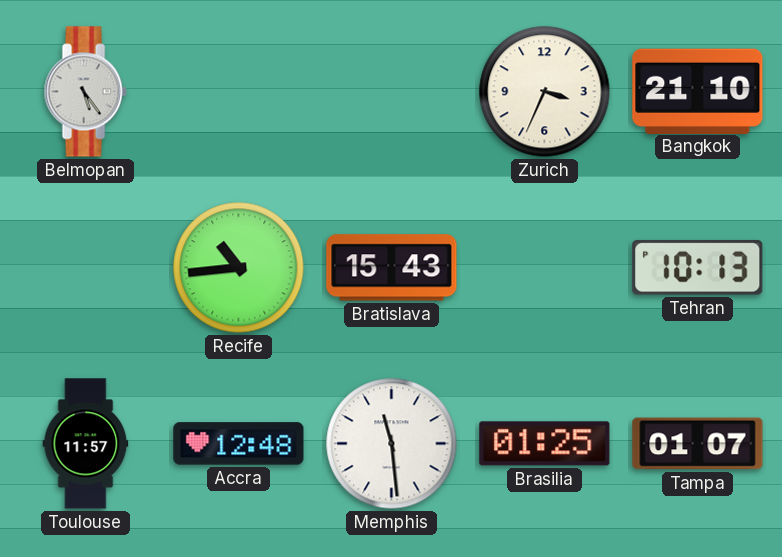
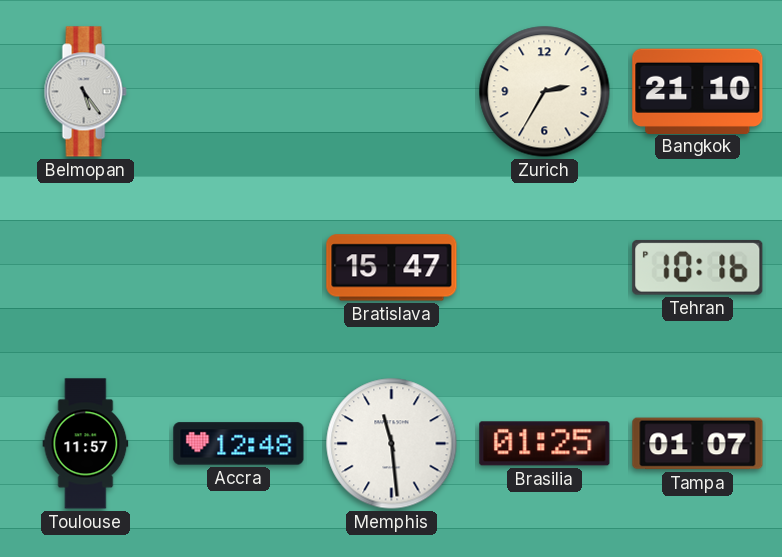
Zurich: 3:34 -> 2:35
Recife: 10:44 -> none
Bratislava: 15:43 -> 15:47
Tehran: 10:13 -> 10:16
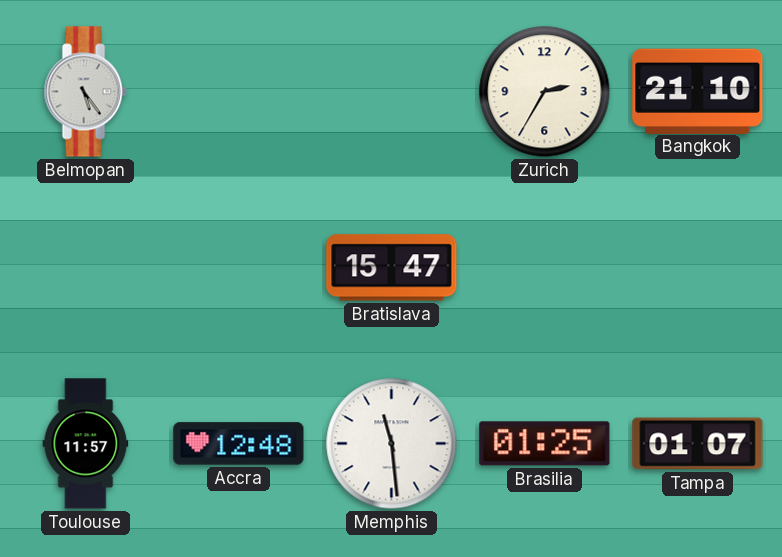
Tehran: 10:16 -> none
